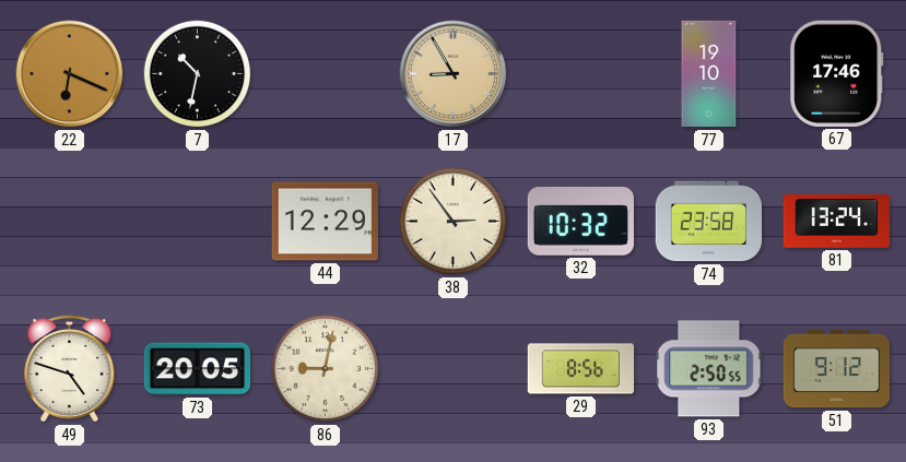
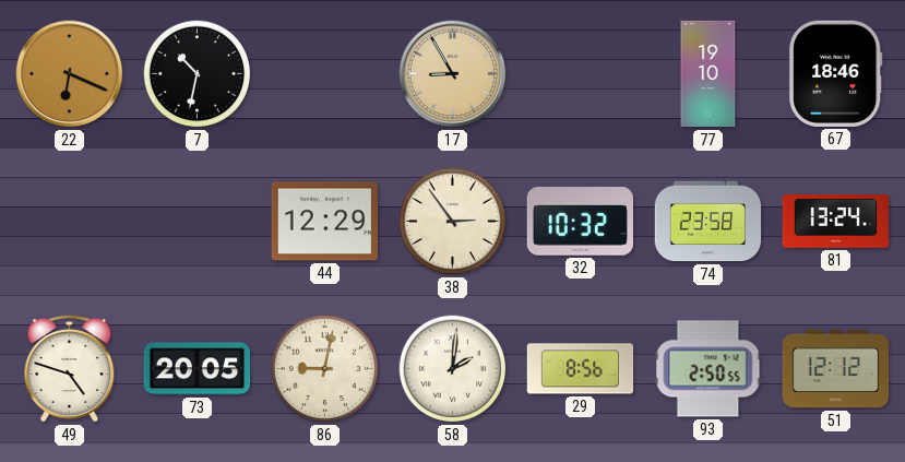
67: 17:46 -> 18:46
58: none -> 2:01
51: 9:12 -> 12:12
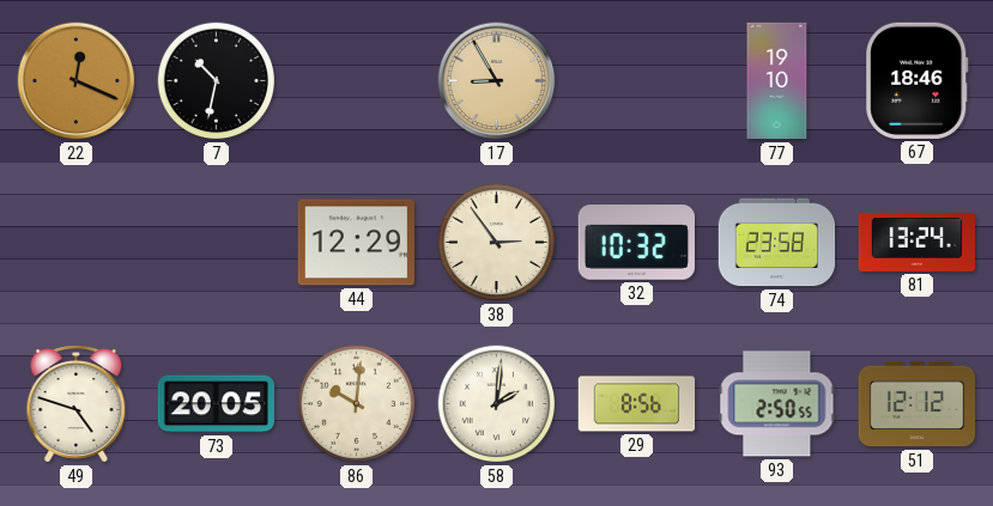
22: 6:19 -> 12:19
86: 9:02 -> 10:01
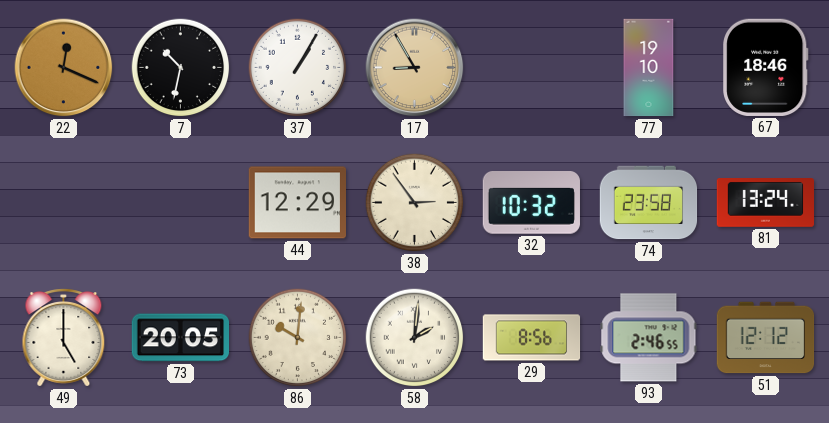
37: none -> 1:05
49: 4:48 -> 5:00
93: 2:50 -> 2:46
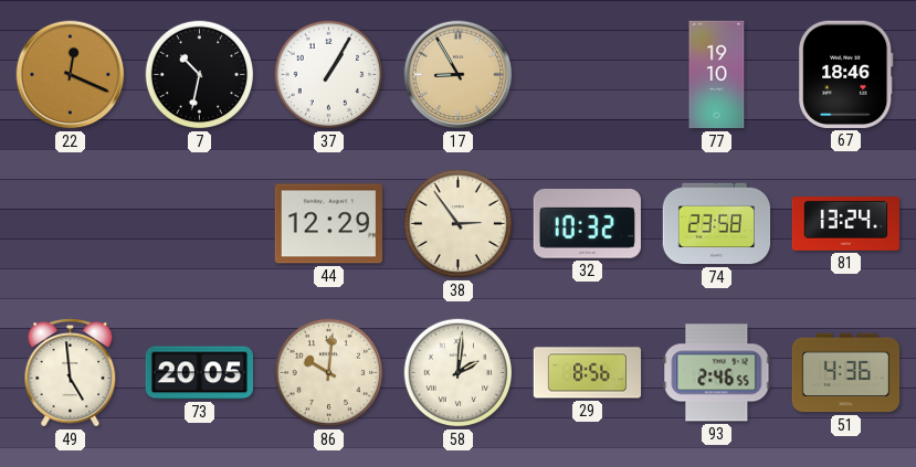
49: 5:00 -> 4:59
51: 12:12 -> 4:36
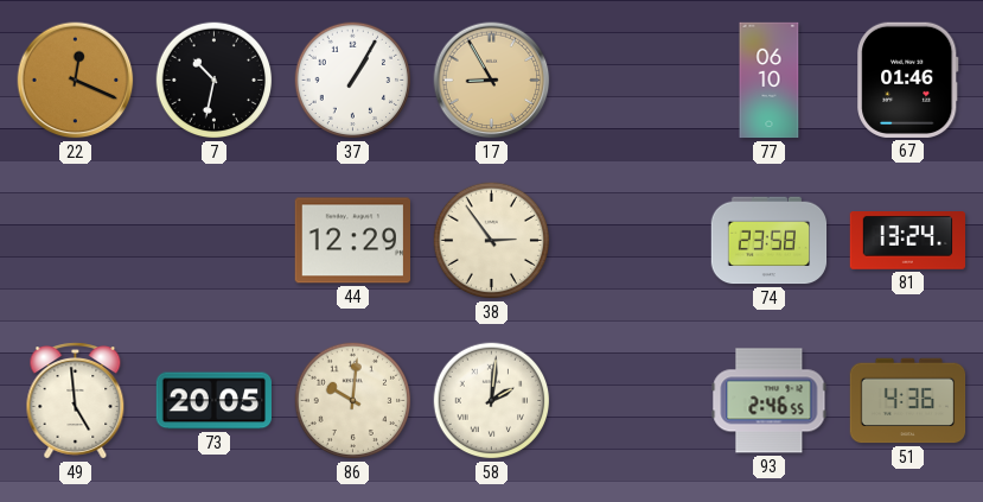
77: 19:10 -> 06:10
67: 18:46 -> 01:46
32: 10:32 -> none
29: 8:56 -> none
